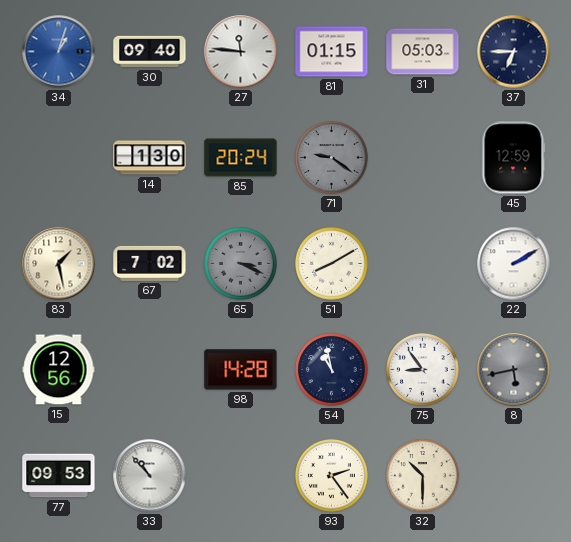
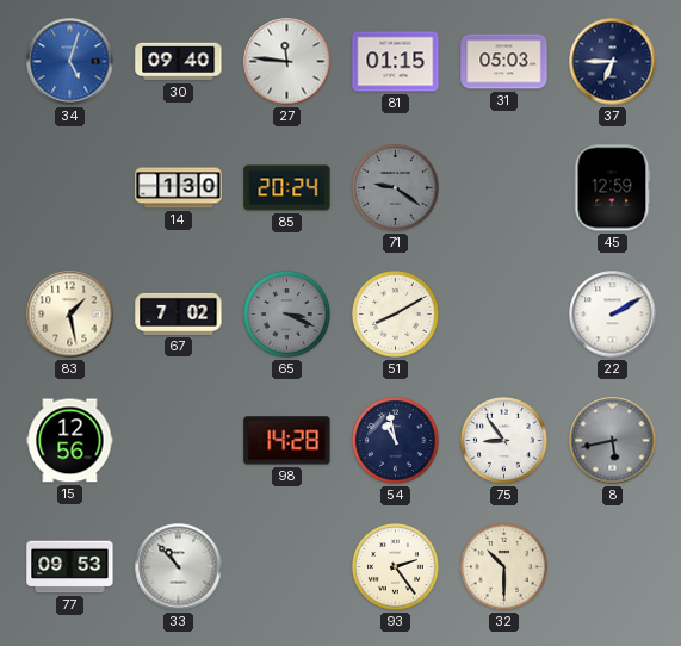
34: 1:03 -> 5:03
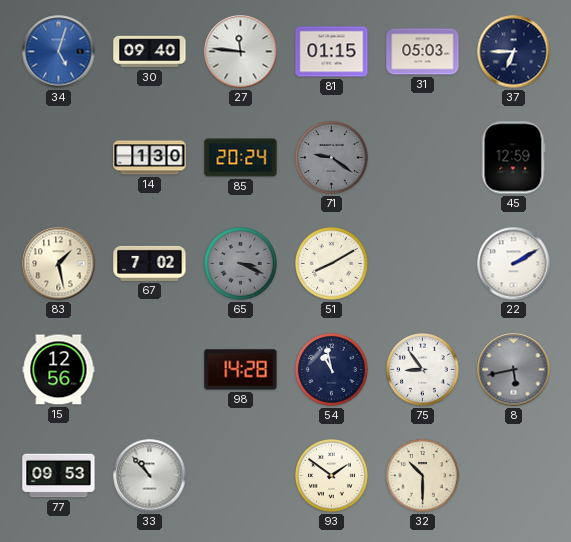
93: 2:24 -> 1:51
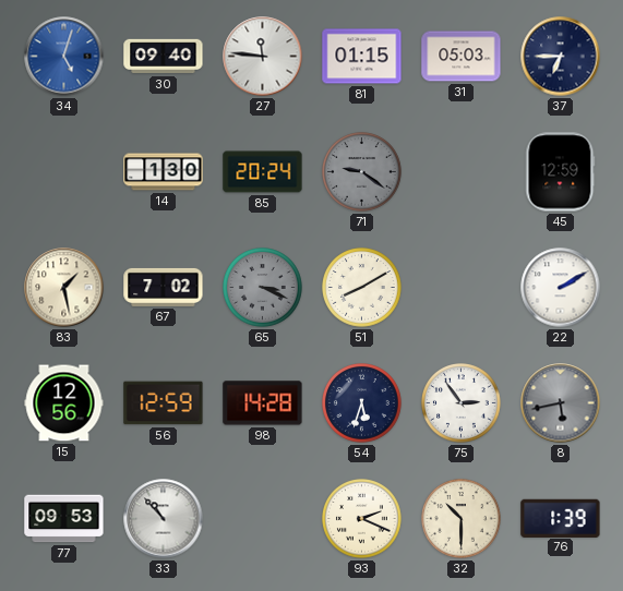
56: none -> 12:59
54: 10:58 -> 5:33
75: 8:54 -> 2:54
93: 1:51 -> 2:19
76: none -> 1:39
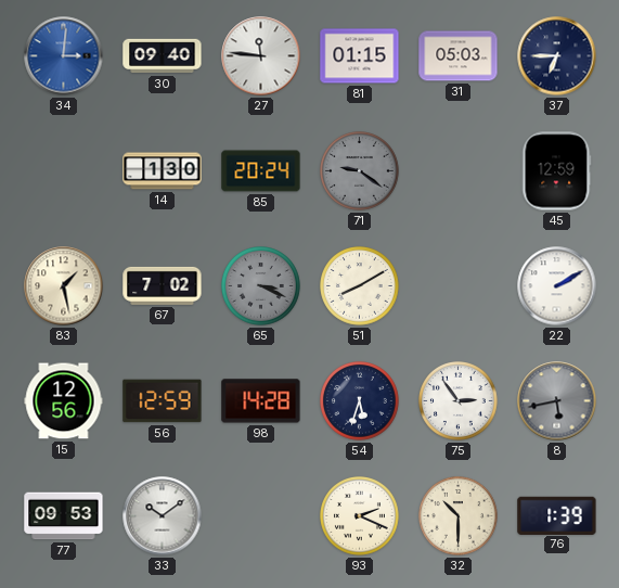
34: 5:03 -> 3:01
33: 10:53 -> 10:09
